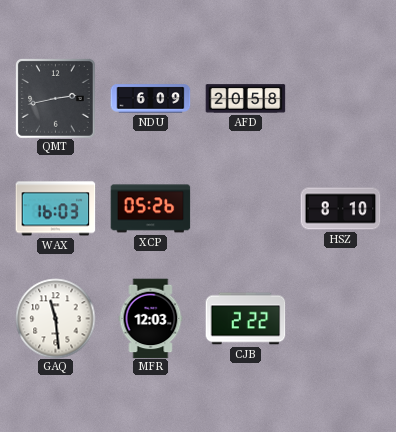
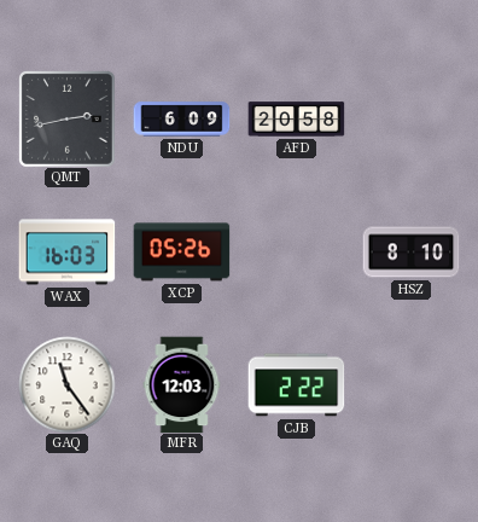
GAQ: 11:29 -> 11:24
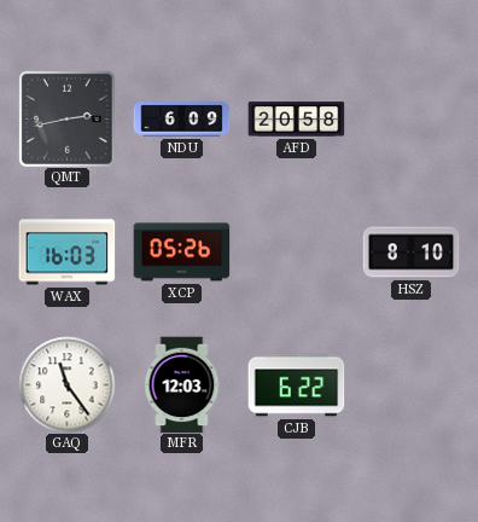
CJB: 2:22 -> 6:22
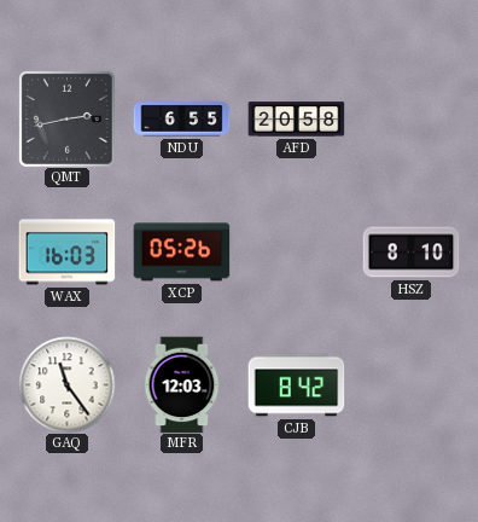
NDU: 6:09 -> 6:55
CJB: 6:22 -> 8:42
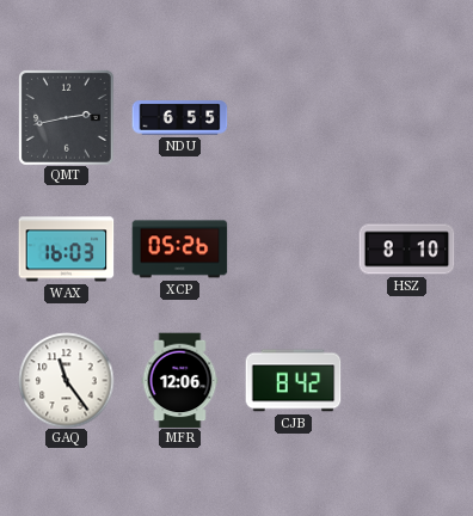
AFD: 20:58 -> none
MFR: 12:03 -> 12:06
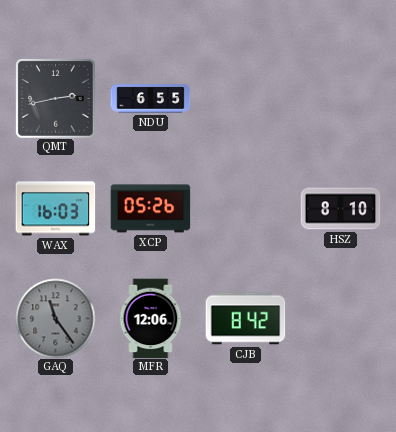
GAQ dial: white -> grey
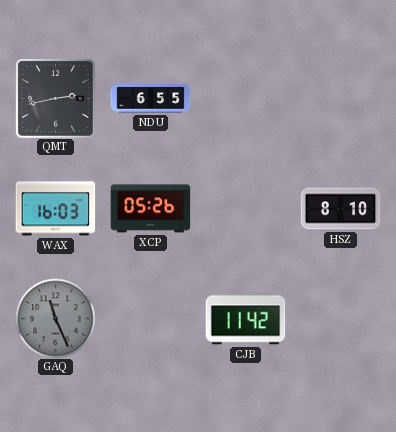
GAQ: 11:24 -> 11:26
MFR: 12:06 -> none
CJB: 8:42 -> 11:42
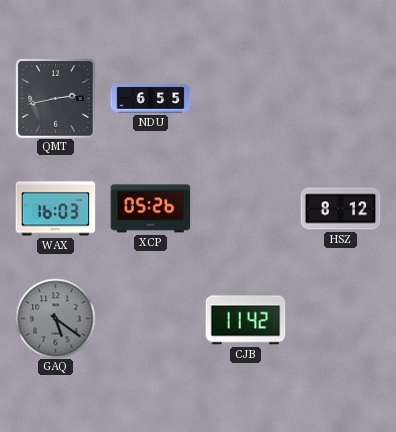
HSZ: 8:10 -> 8:12
GAQ: 11:26 -> 5:21
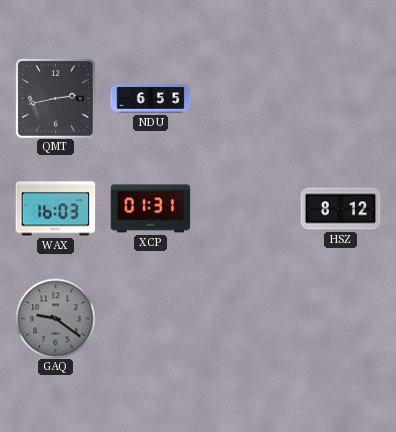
XCP: 05:26 -> 01:31
GAQ: 5:21 -> 9:21
CJB: 11:42 -> none
